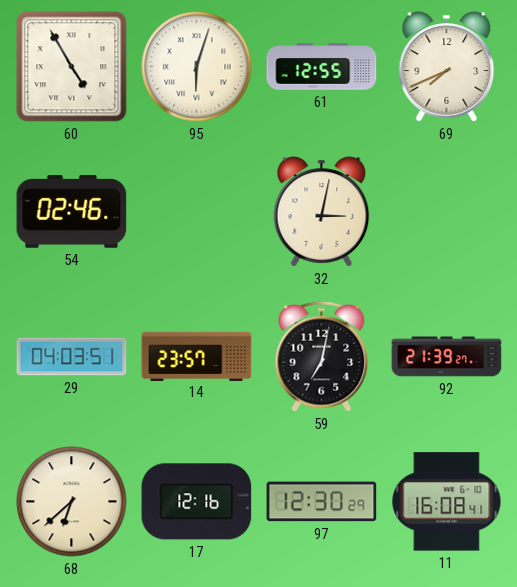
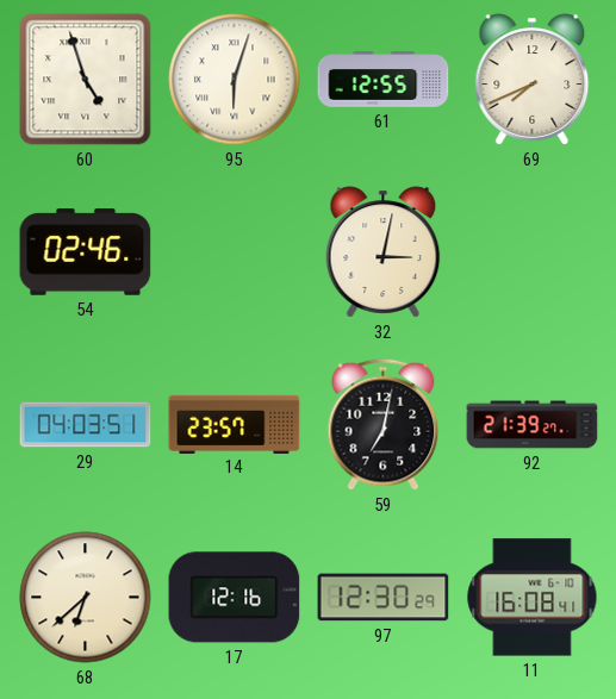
60: 4:55 -> 4:57
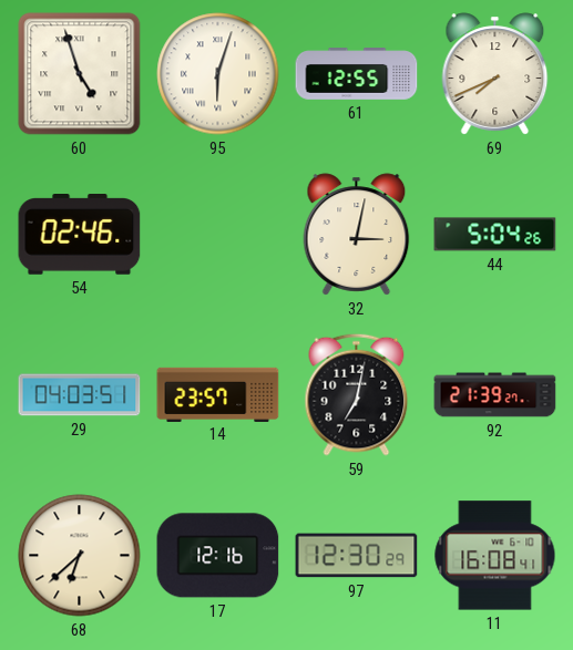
44: none -> 5:04
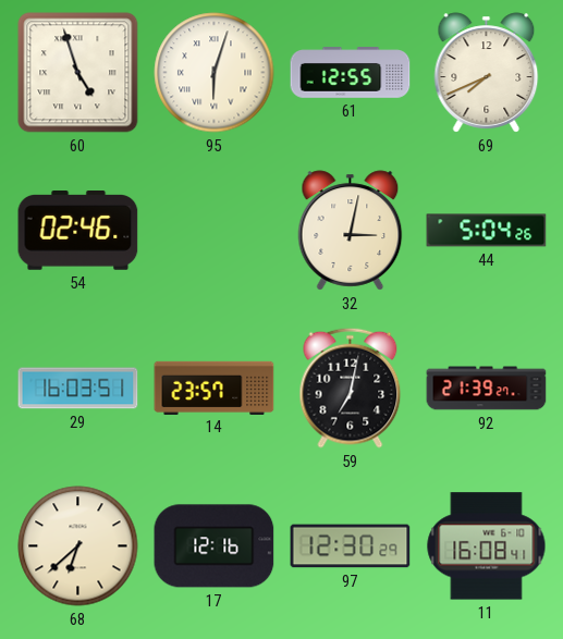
29: 04:03 -> 16:03
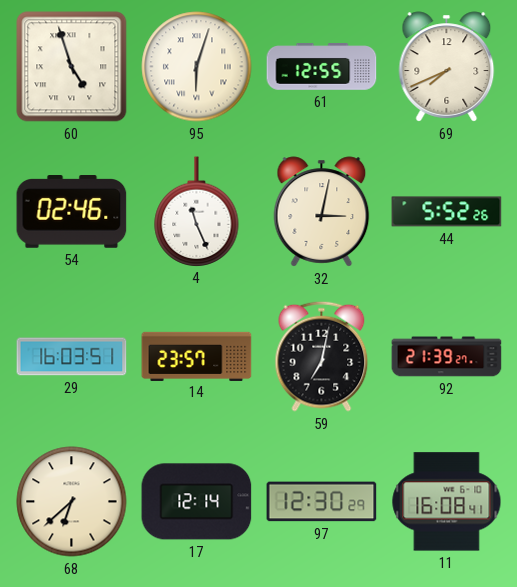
4: none -> 11:26
44: 5:04 -> 5:52
17: 12:16 -> 12:14
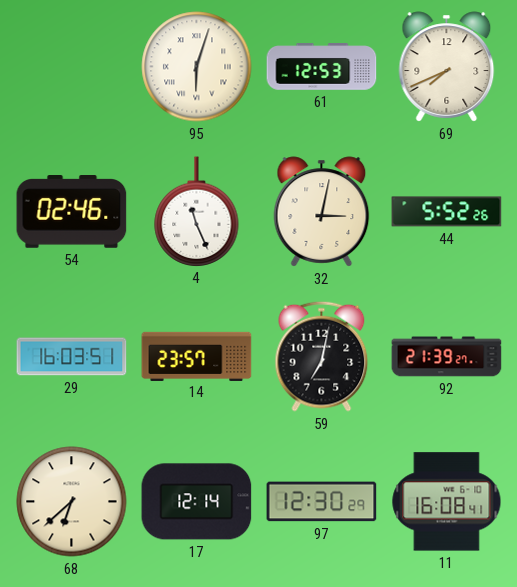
60: 4:57 -> none
61: 12:55 -> 12:53
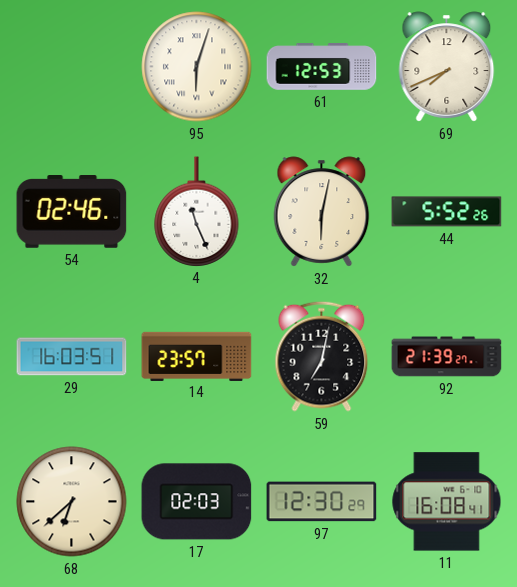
32: 3:02 -> 6:02
17: 12:14 -> 02:03
